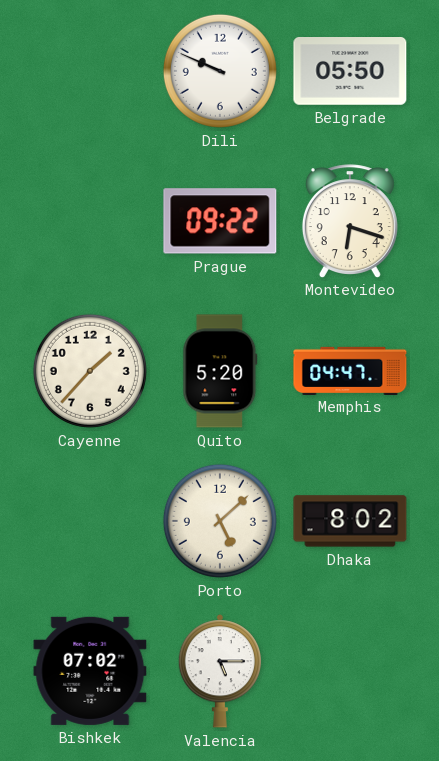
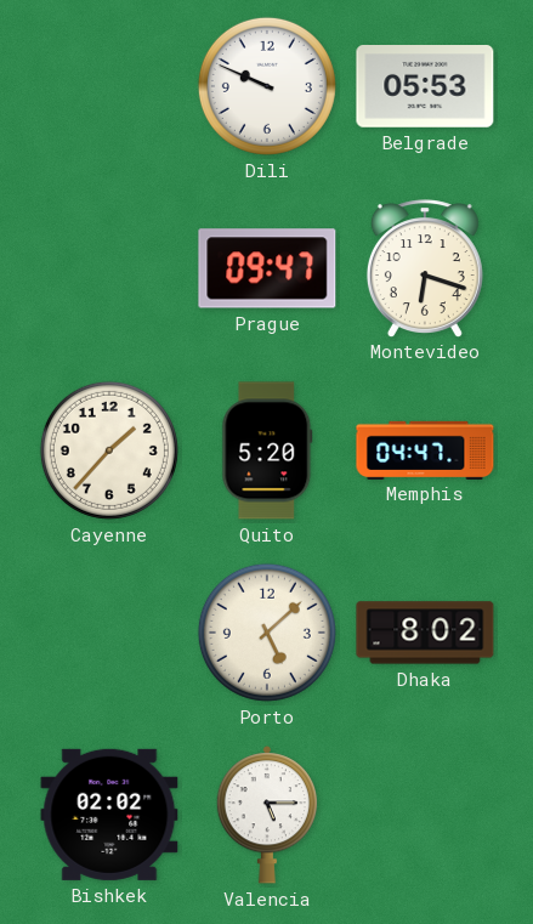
Belgrade: 05:50 -> 05:53
Prague: 09:22 -> 09:47
Bishkek: 07:02 -> 02:02
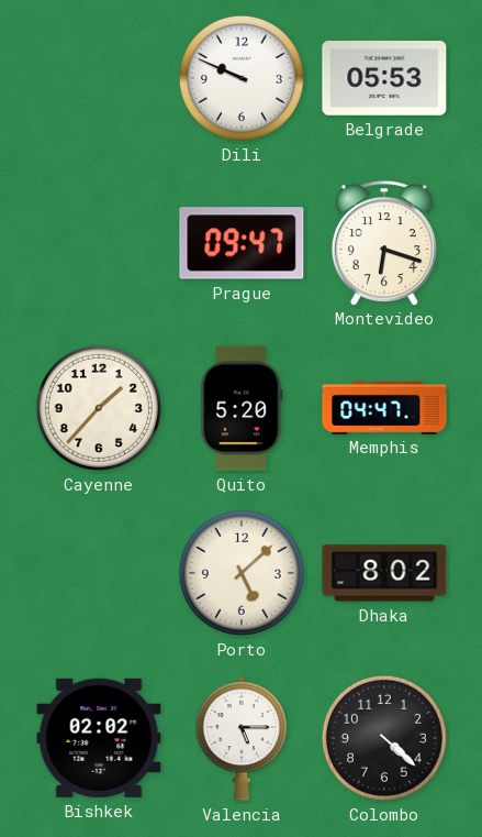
Colombo: none -> 4:22
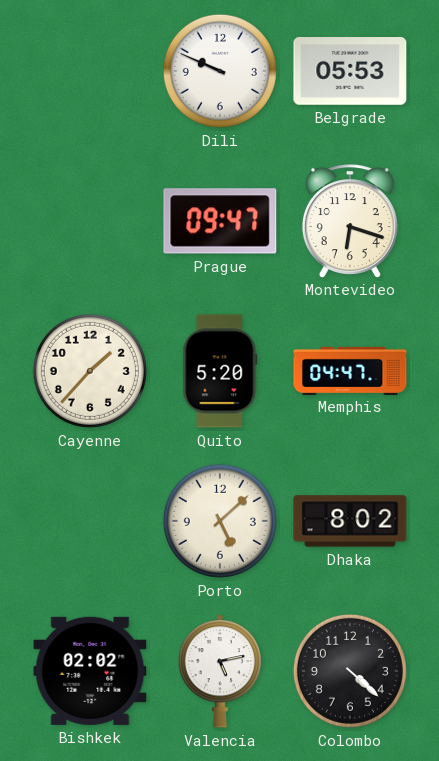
Valencia: 5:15 -> 5:13
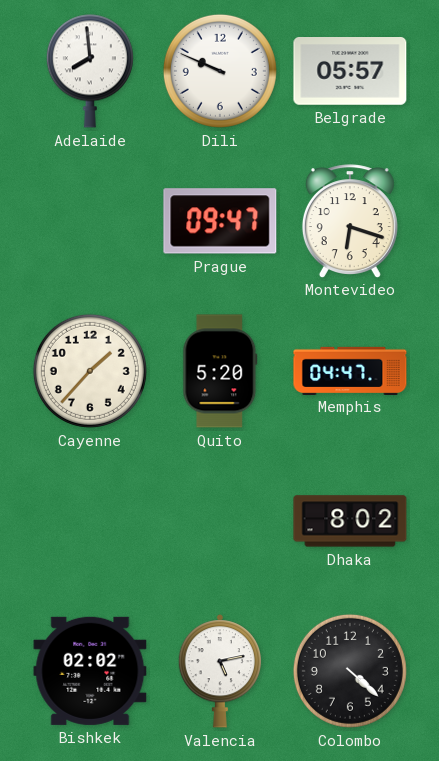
Adelaide: none -> 7:59
Belgrade: 05:53 -> 05:57
Porto: 5:08 -> none
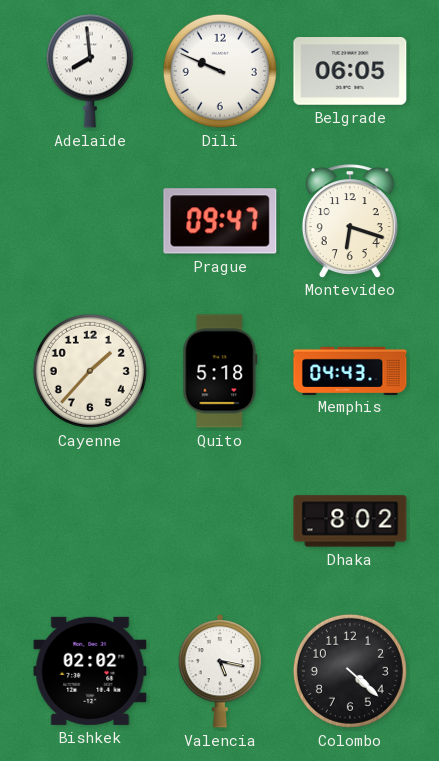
Belgrade: 05:57 -> 06:05
Quito: 5:20 -> 5:18
Memphis: 04:47 -> 04:43
Valencia: 5:13 -> 5:17
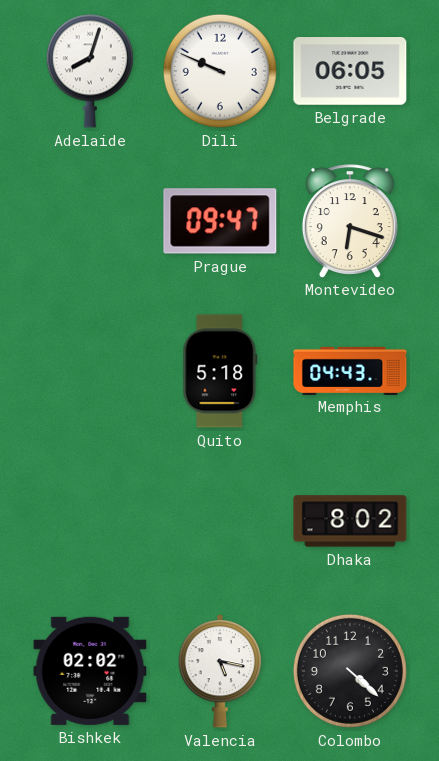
Adelaide: 7:59 -> 8:03
Cayenne: 1:37 -> none
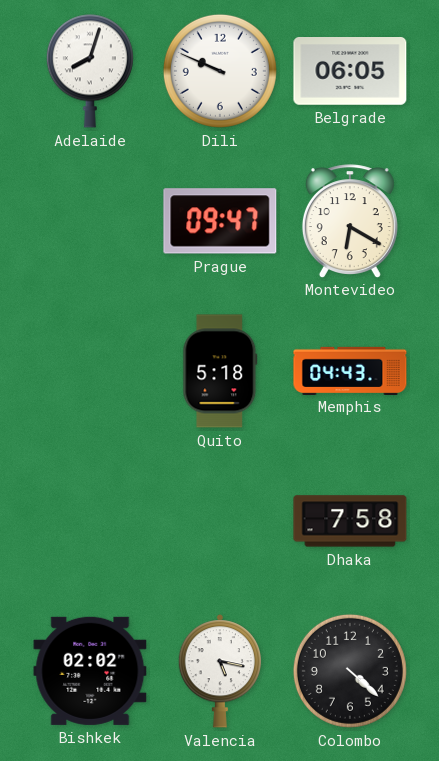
Montevideo: 6:18 -> 6:20
Dhaka: 8:02 -> 7:58
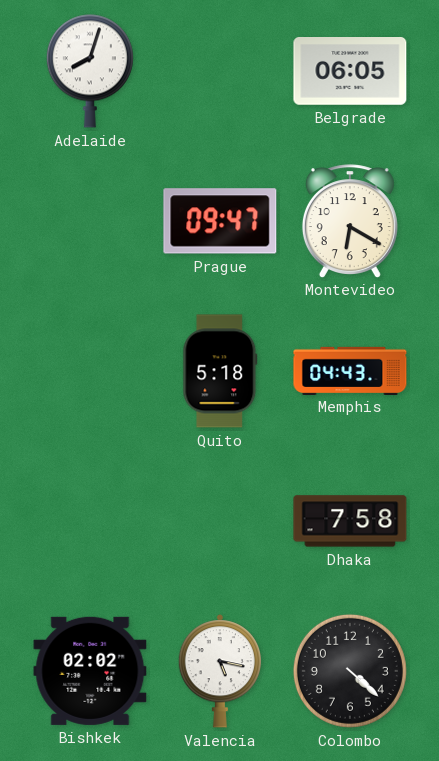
Dili: 9:49 -> none
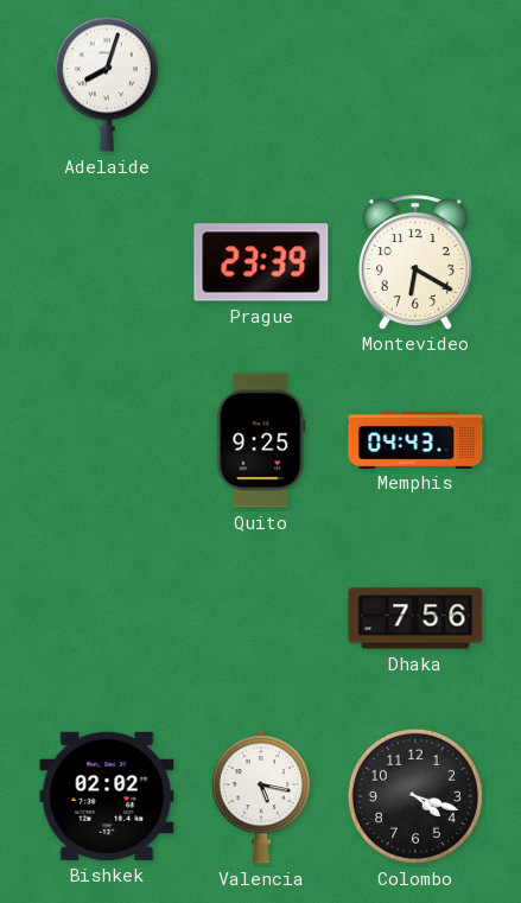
Belgrade: 06:05 -> none
Prague: 09:47 -> 23:39
Quito: 5:18 -> 9:25
Dhaka: 7:58 -> 7:56
Colombo: 4:22 -> 4:18
